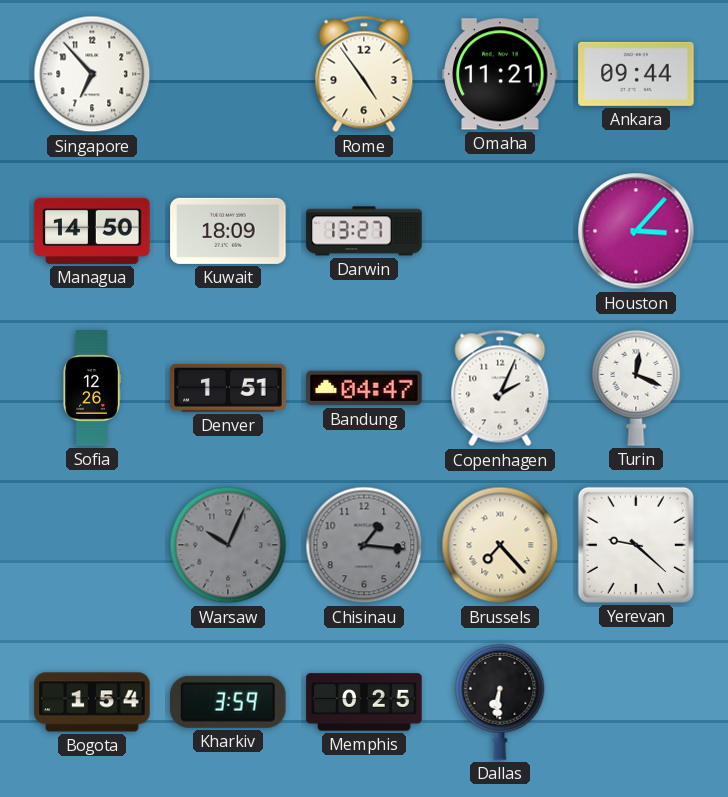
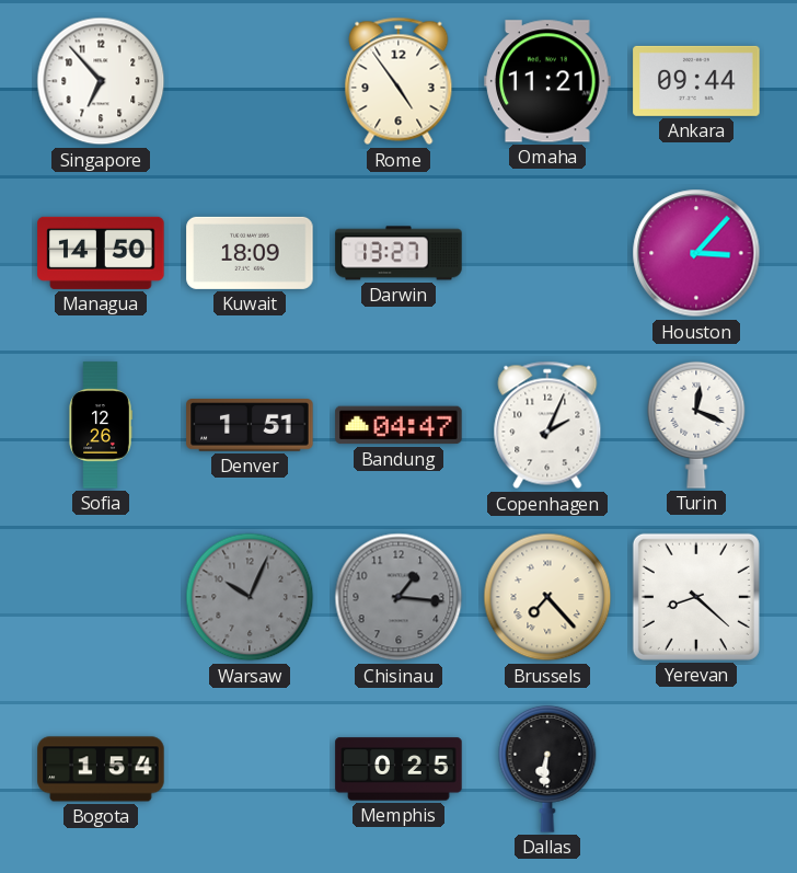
Yerevan: 9:22 -> 8:22
Kharkiv: 3:59 -> none
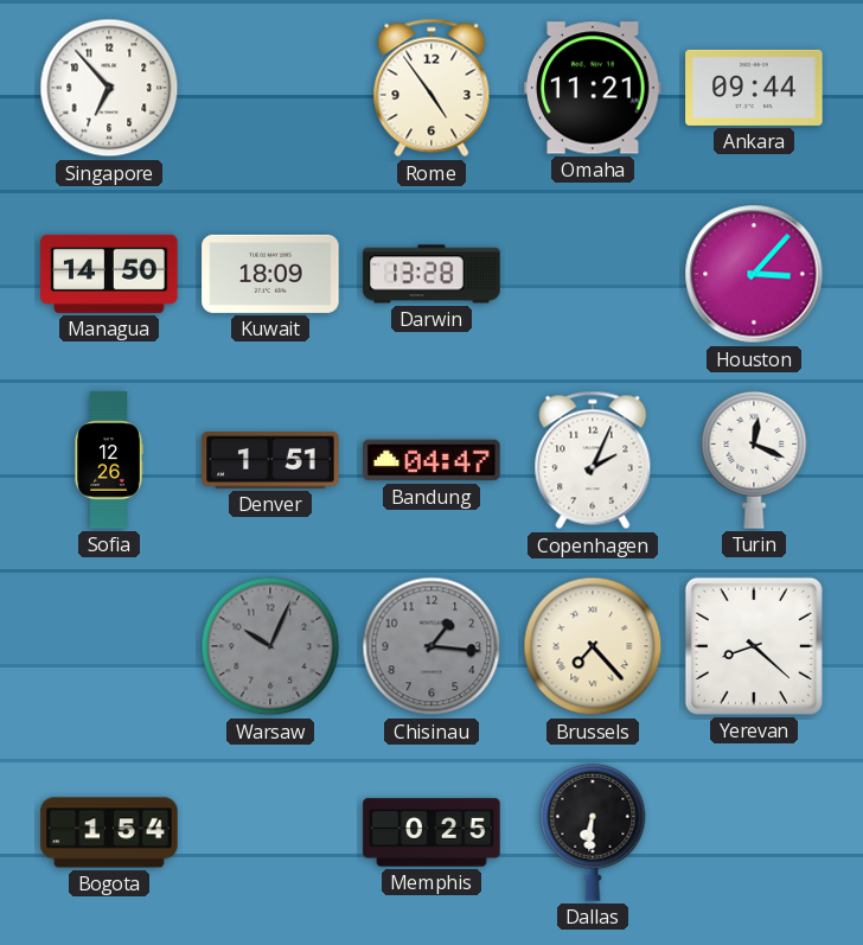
Darwin: 13:27 -> 13:28
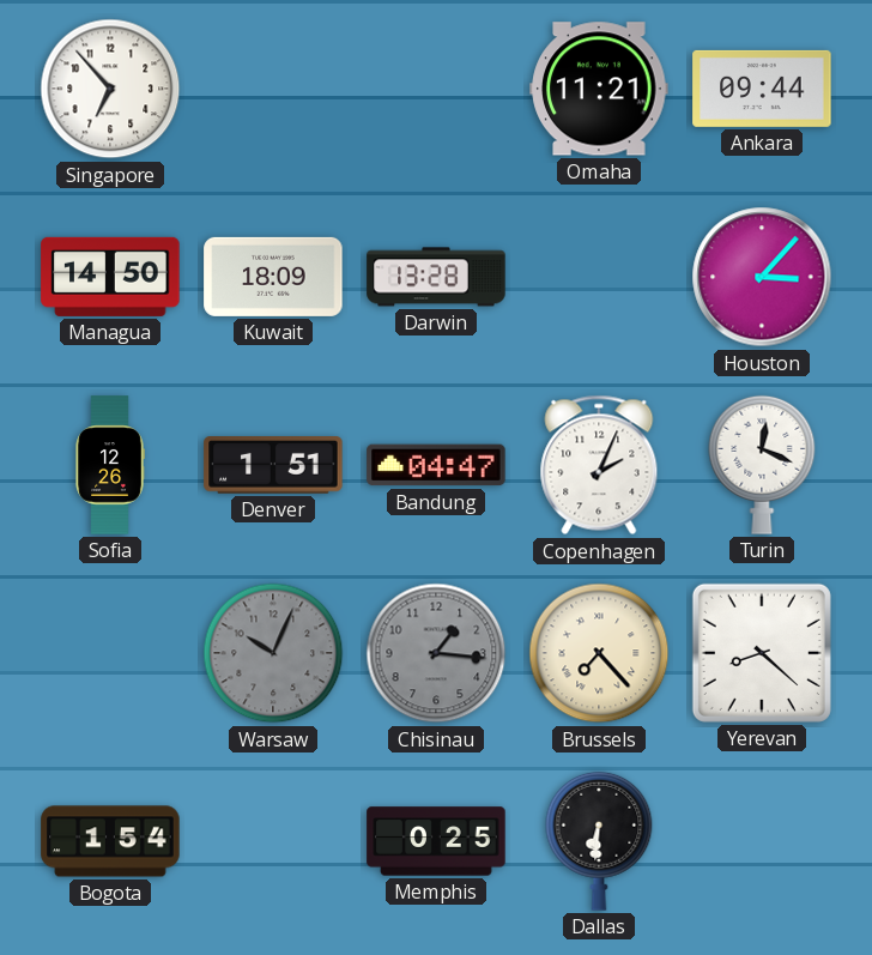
Rome: 4:54 -> none
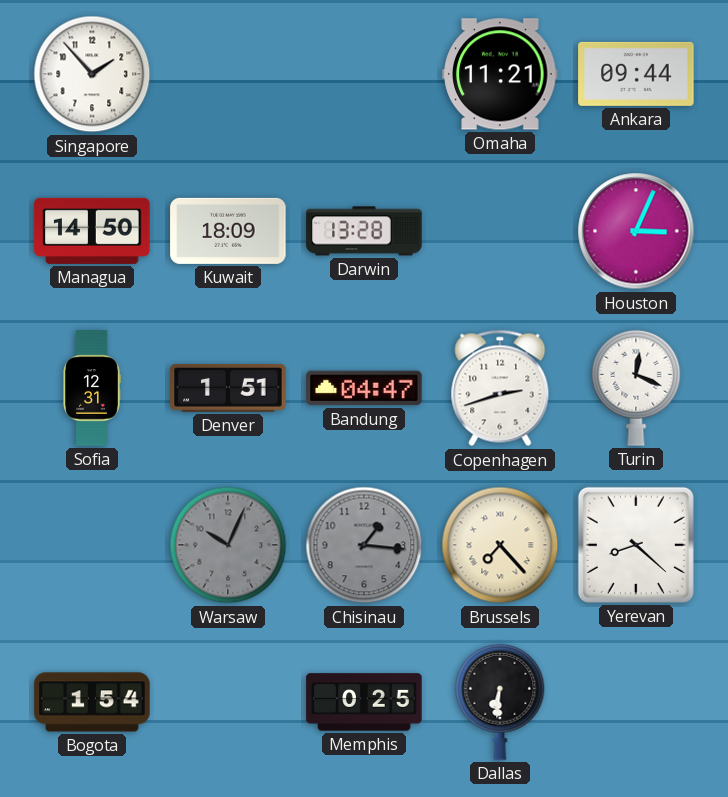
Singapore: 6:53 -> 1:53
Houston: 3:07 -> 3:04
Sofia: 12:26 -> 12:31
Copenhagen: 2:04 -> 2:42
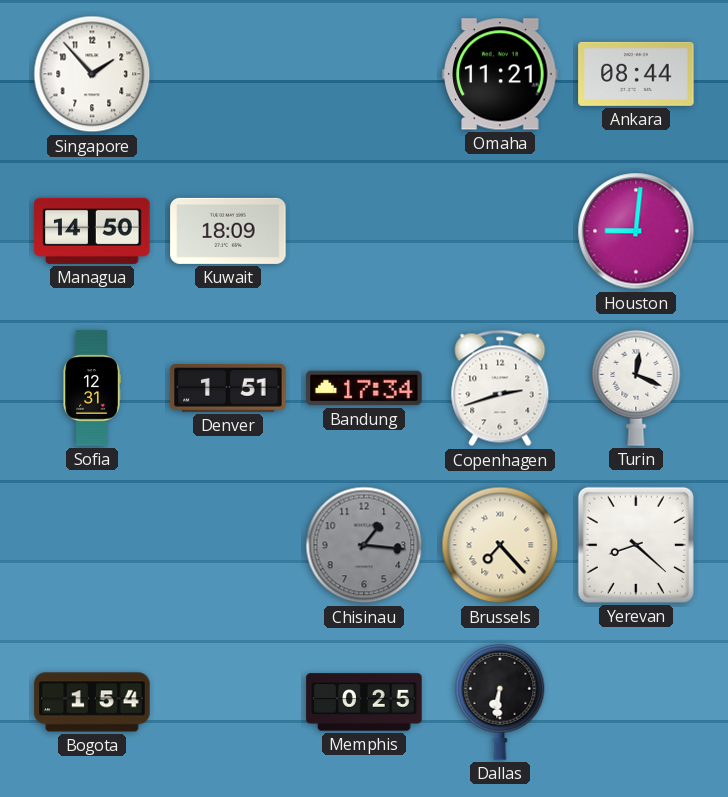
Ankara: 09:44 -> 08:44
Darwin: 13:28 -> none
Houston: 3:04 -> 9:01
Bandung: 04:47 -> 17:34
Warsaw: 10:04 -> none
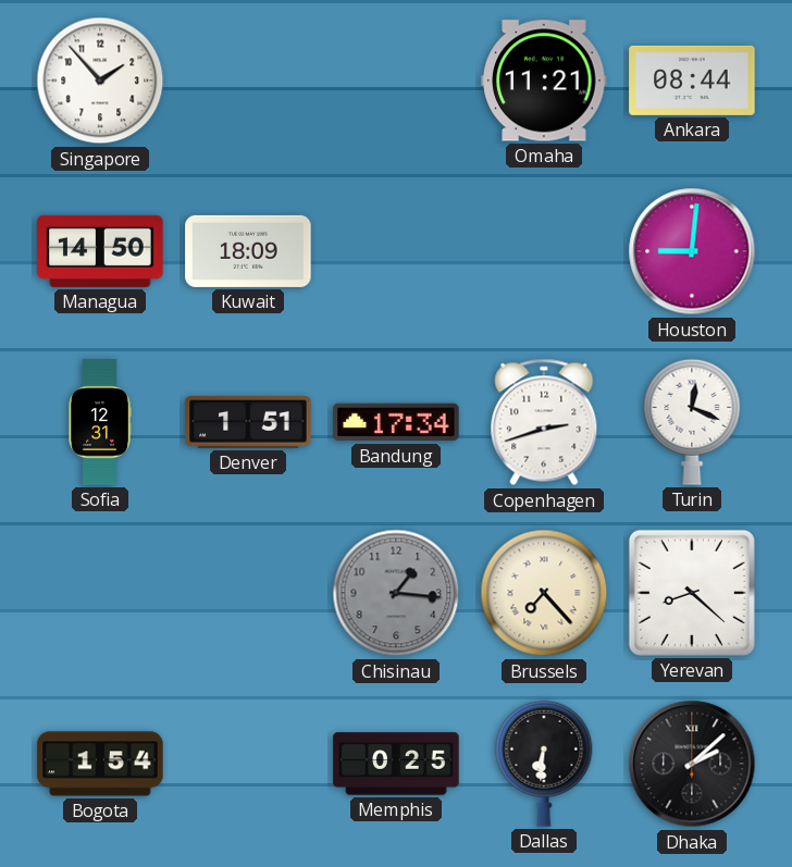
Dhaka: none -> 2:08
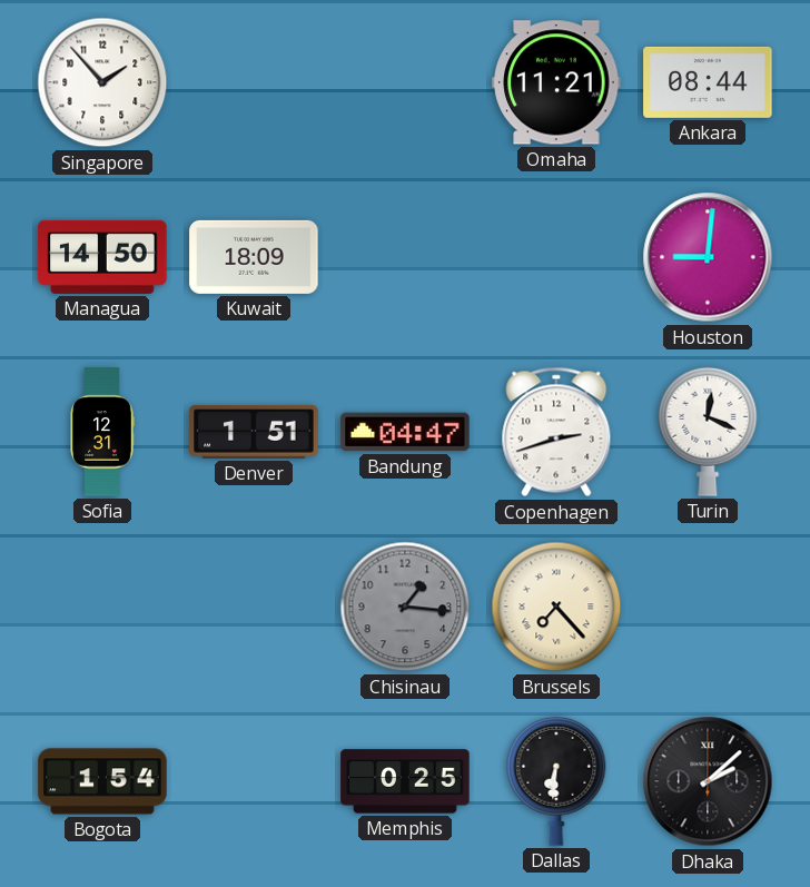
Bandung: 17:34 -> 04:47
Yerevan: 8:22 -> none
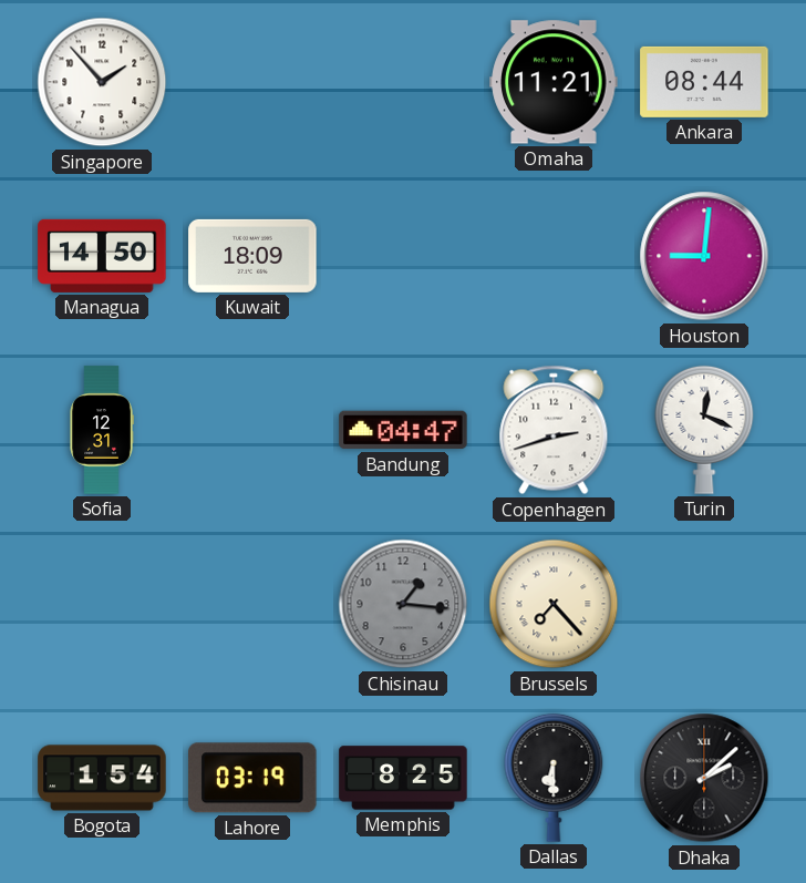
Denver: 1:51 -> none
Lahore: none -> 03:19
Memphis: 0:25 -> 8:25
Dallas: 6:31 -> 6:30
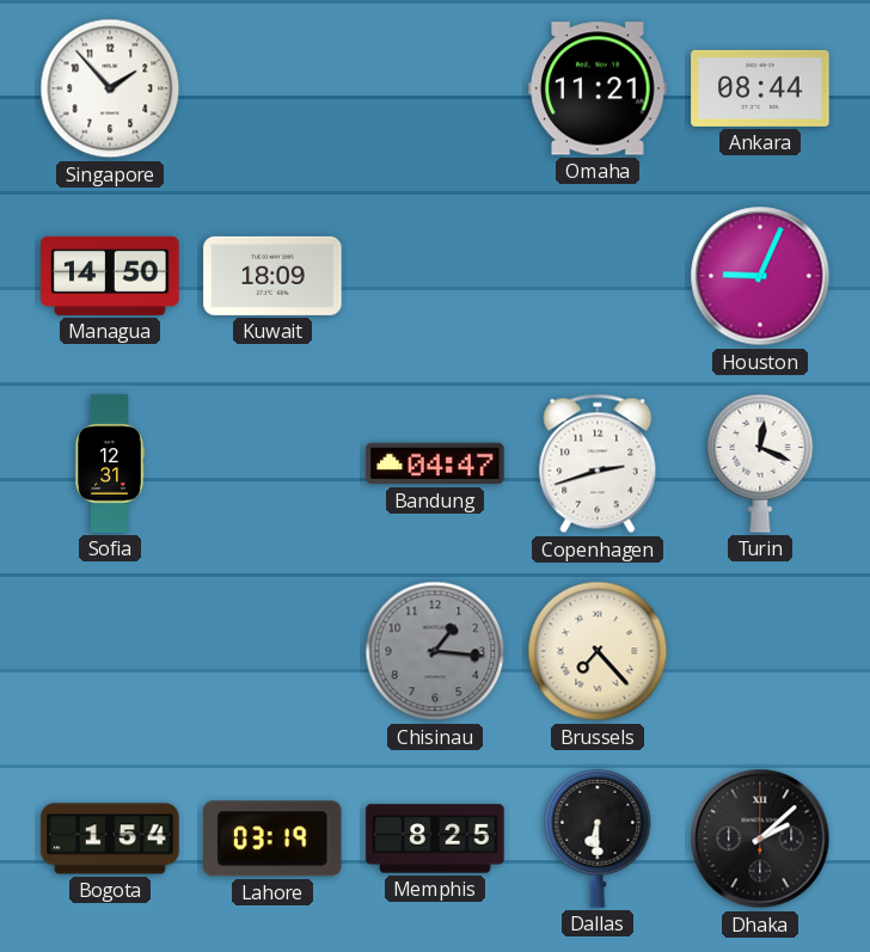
Houston: 9:01 -> 9:04
